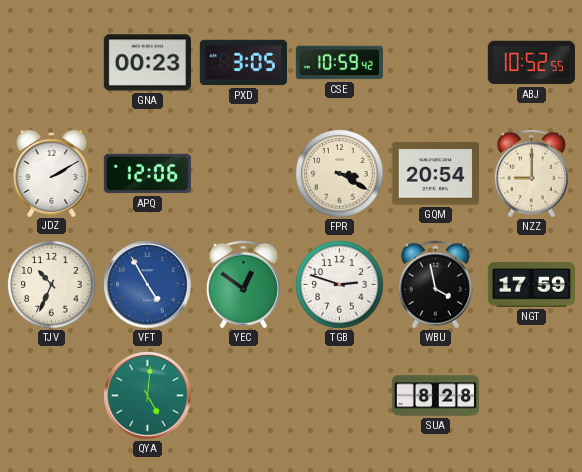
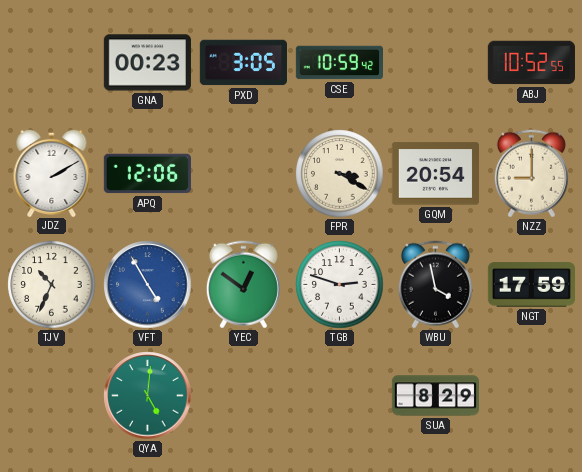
SUA: 8:28 -> 8:29
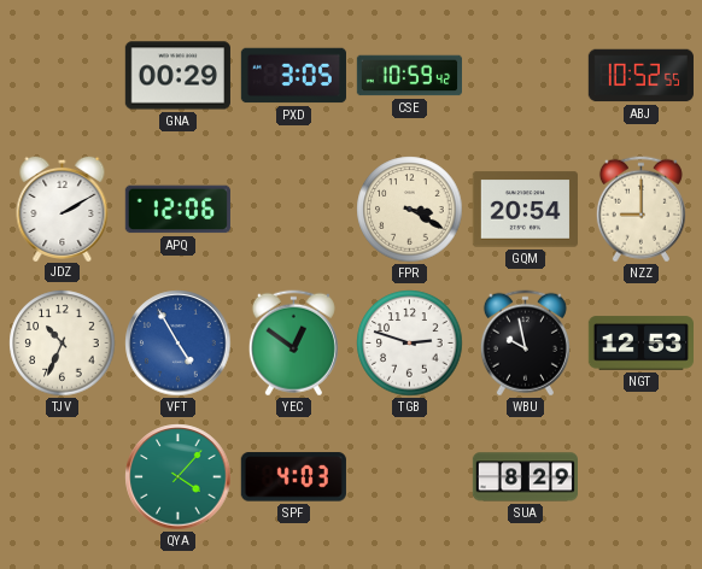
GNA: 00:23 -> 00:29
WBU: 3:58 -> 9:58
NGT: 17:59 -> 12:53
QYA: 5:01 -> 4:07
SPF: none -> 4:03
